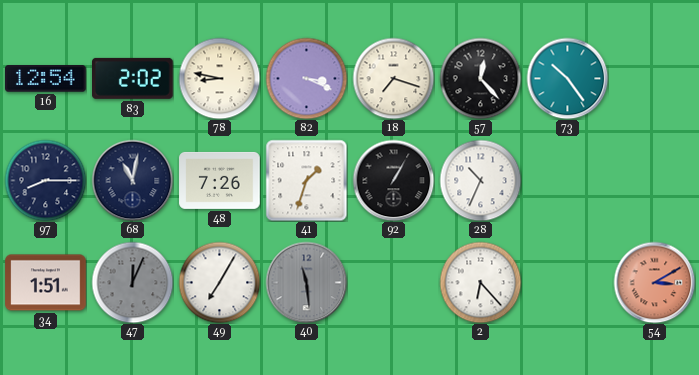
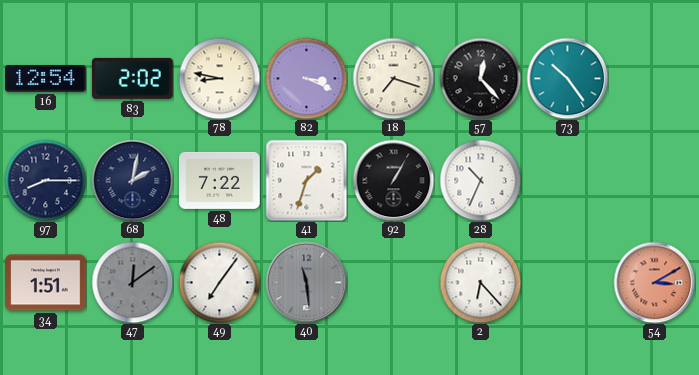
68: 11:02 -> 2:02
48: 7:26 -> 7:22
47: 12:04 -> 12:09
49: 7:05 -> 7:06
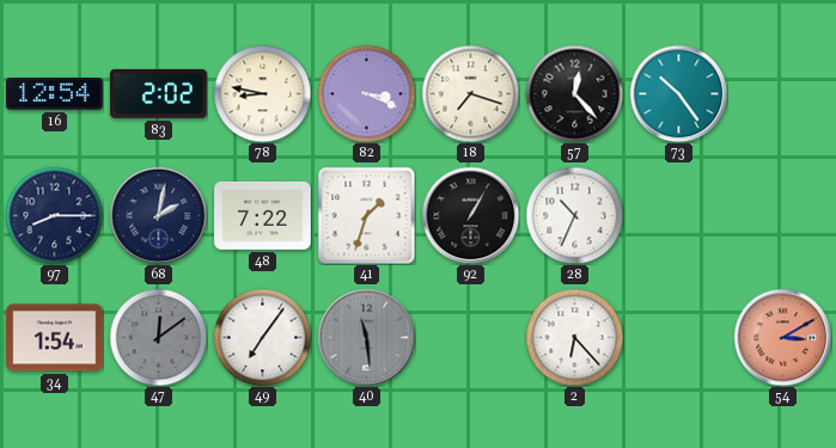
34: 1:51 -> 1:54
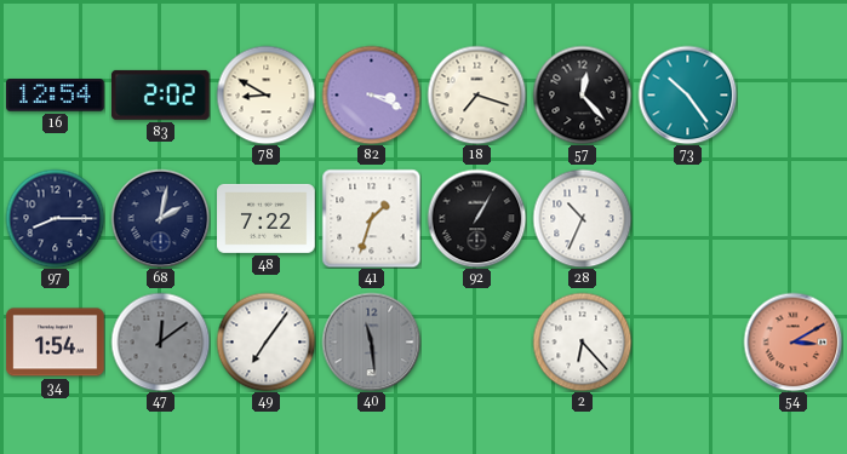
78: 8:47 -> 8:50
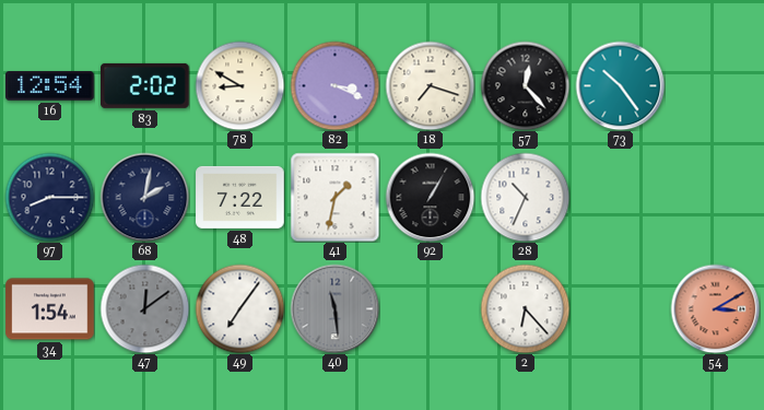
41: 1:33 -> 1:32
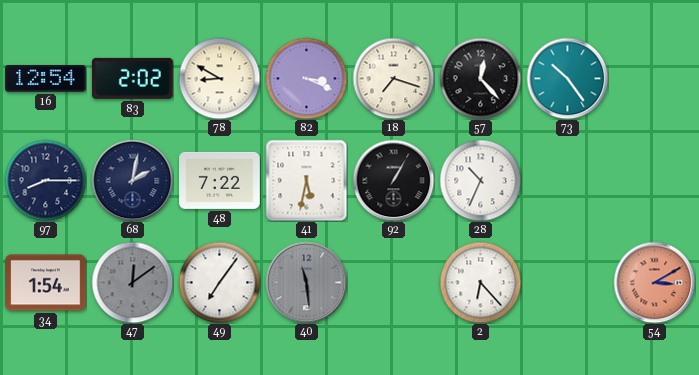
41: 1:32 -> 5:32
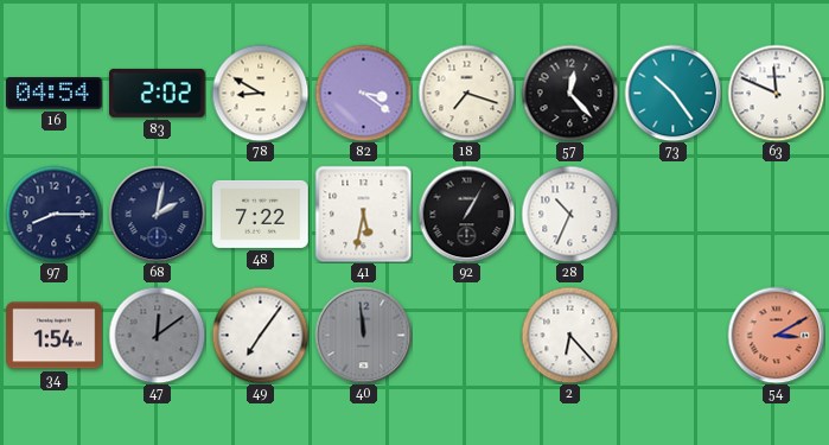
16: 12:54 -> 04:54
82: 3:19 -> 3:21
63: none -> 11:49
40: 11:29 -> 11:59
